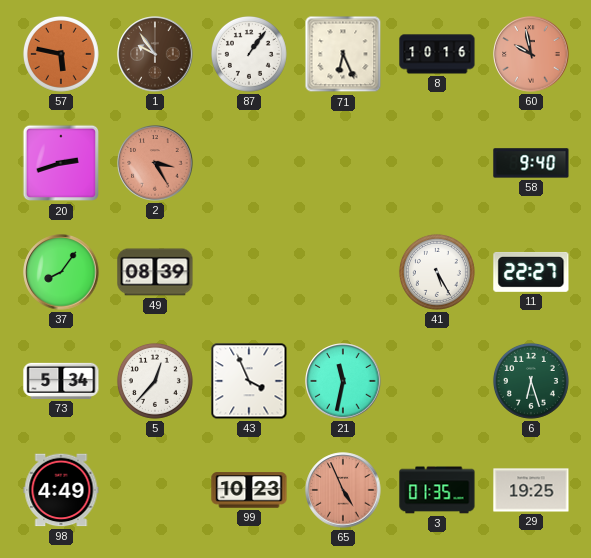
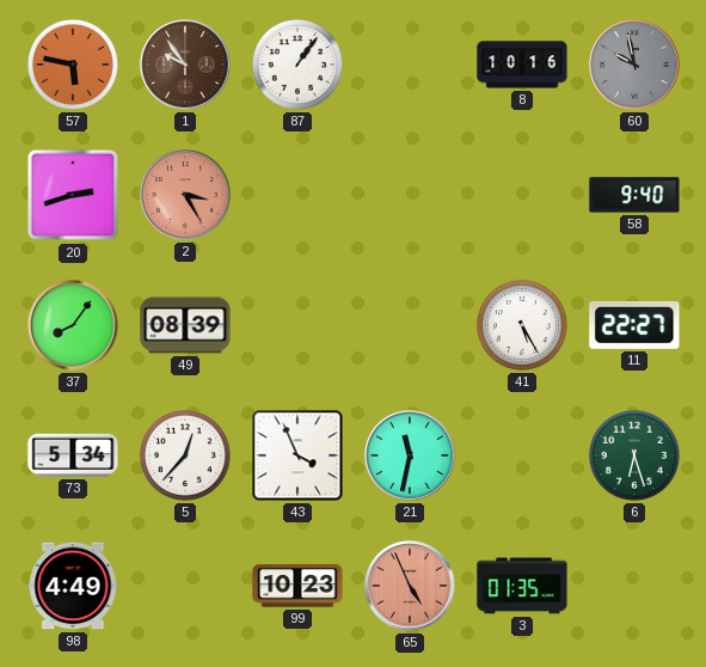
71: 6:26 -> none
60 dial: salmon -> grey
29: 19:25 -> none
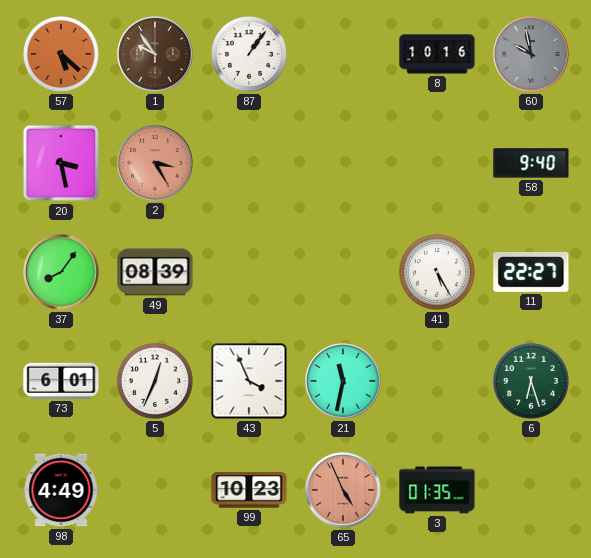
57: 5:47 -> 5:22
20: 2:42 -> 3:28
73: 5:34 -> 6:01
5: 12:37 -> 12:34
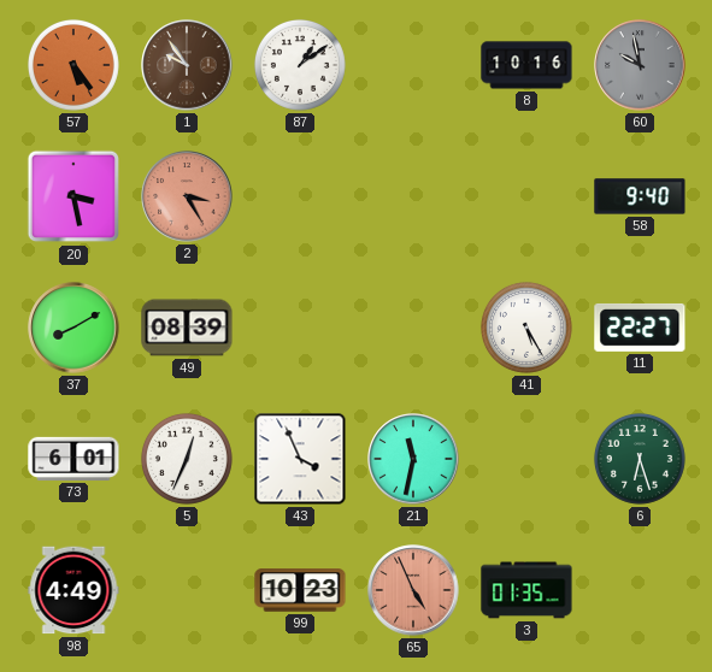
57: 5:22 -> 5:24
87: 1:06 -> 1:09
37: 8:06 -> 8:10
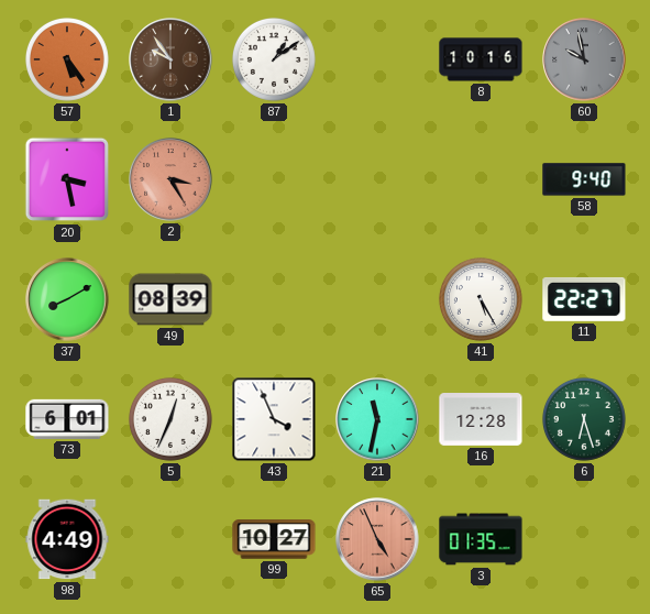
16: none -> 12:28
99: 10:23 -> 10:27
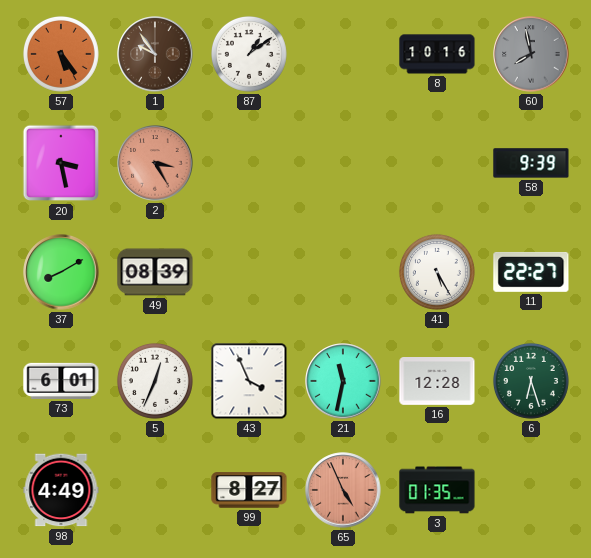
60: 9:58 -> 7:58
58: 9:40 -> 9:39
99: 10:27 -> 8:27
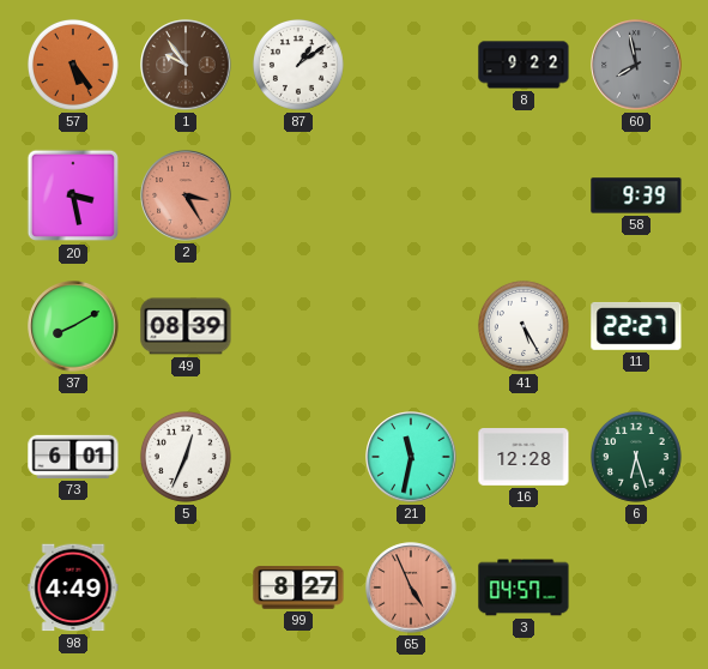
8: 10:16 -> 9:22
43: 3:56 -> none
3: 01:35 -> 04:57
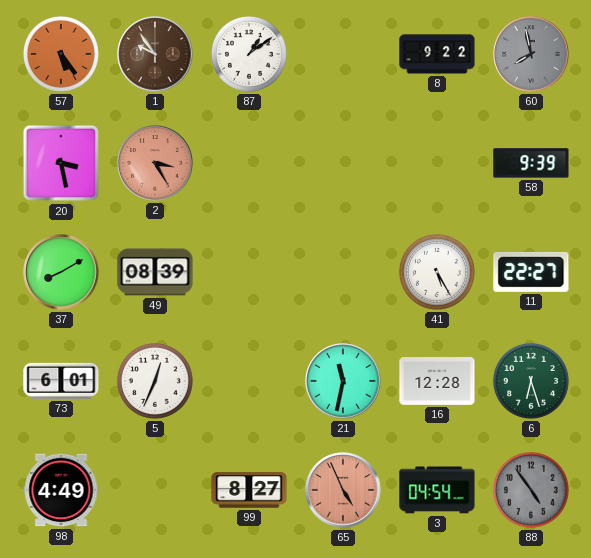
3: 04:57 -> 04:54
88: none -> 4:54
